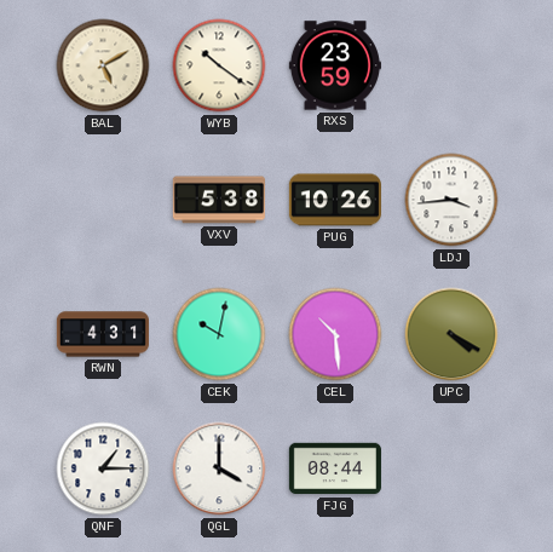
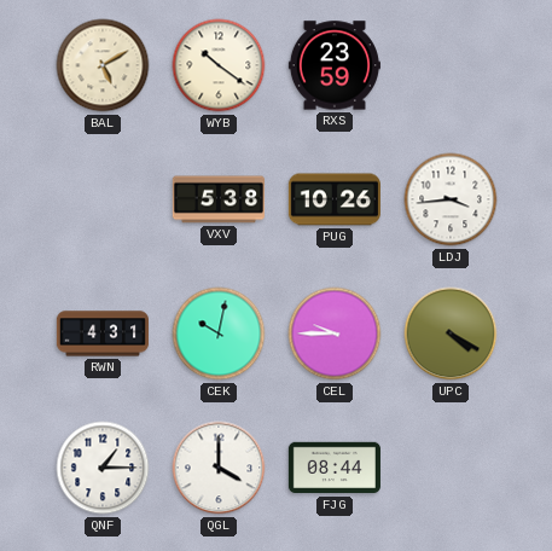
CEL: 10:29 -> 9:45
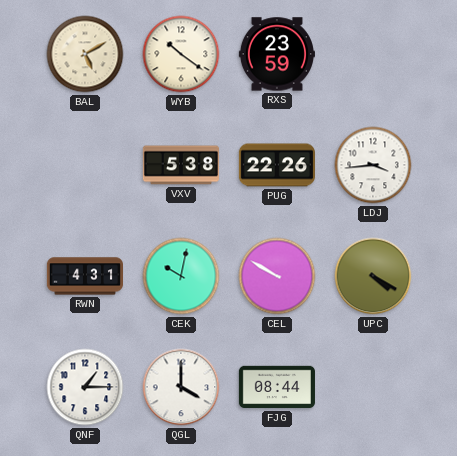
PUG: 10:26 -> 22:26
CEL: 9:45 -> 9:50
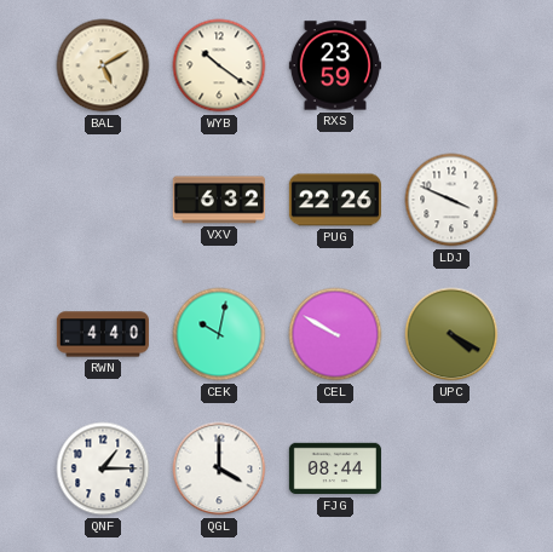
VXV: 5:38 -> 6:32
LDJ: 3:44 -> 3:49
RWN: 4:31 -> 4:40
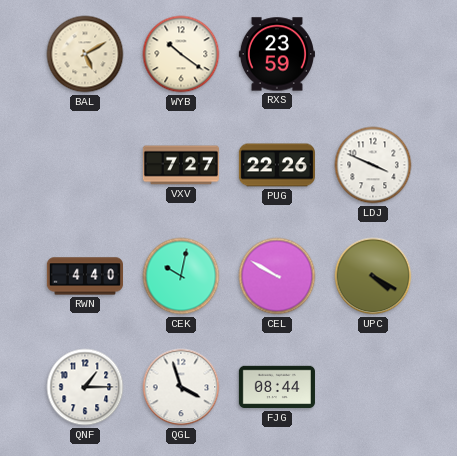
VXV: 6:32 -> 7:27
QGL: 4:00 -> 3:57
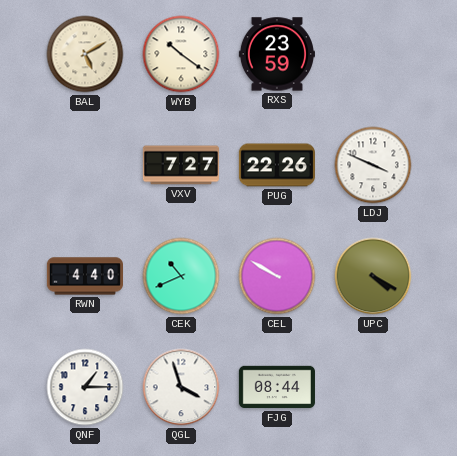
CEK: 10:02 -> 10:41
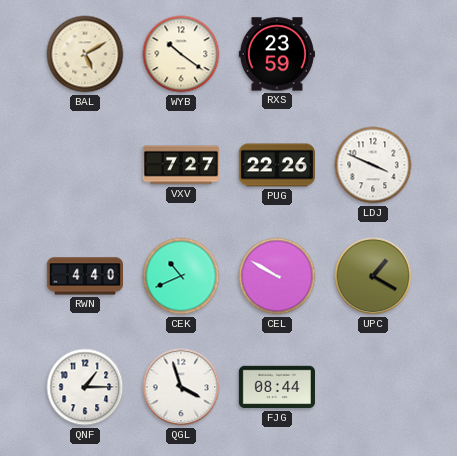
UPC: 4:20 -> 1:20
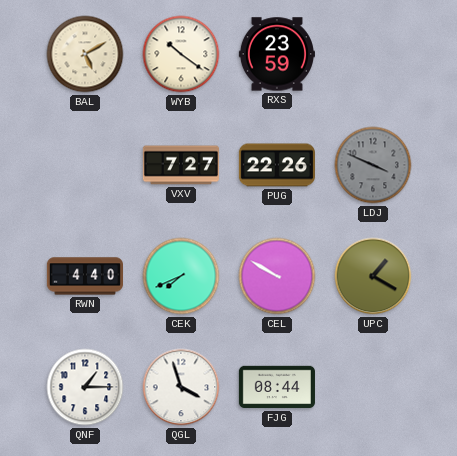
LDJ dial: white -> grey
CEK: 10:41 -> 7:41
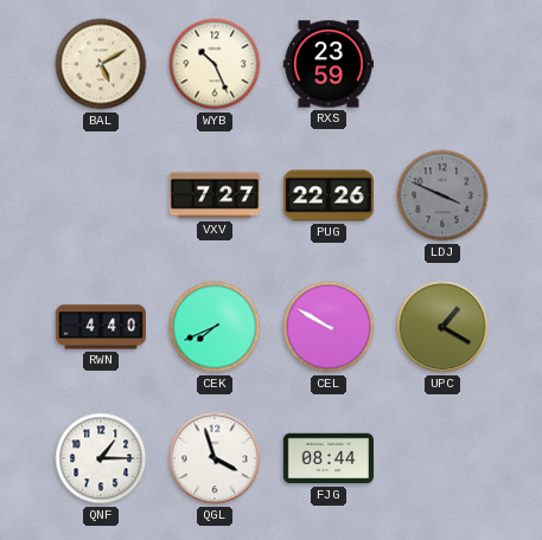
WYB: 10:21 -> 10:26
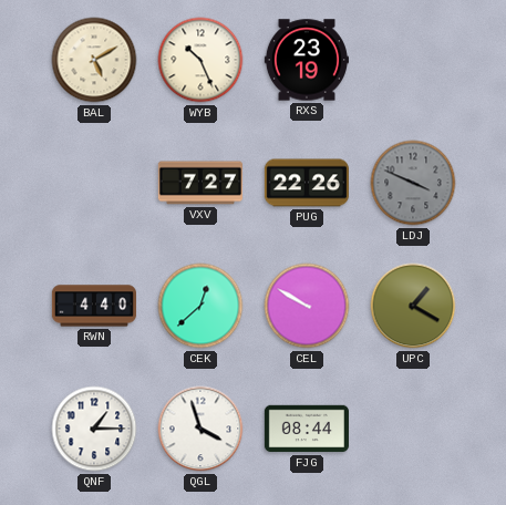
RXS: 23:59 -> 23:19
CEK: 7:41 -> 12:38
